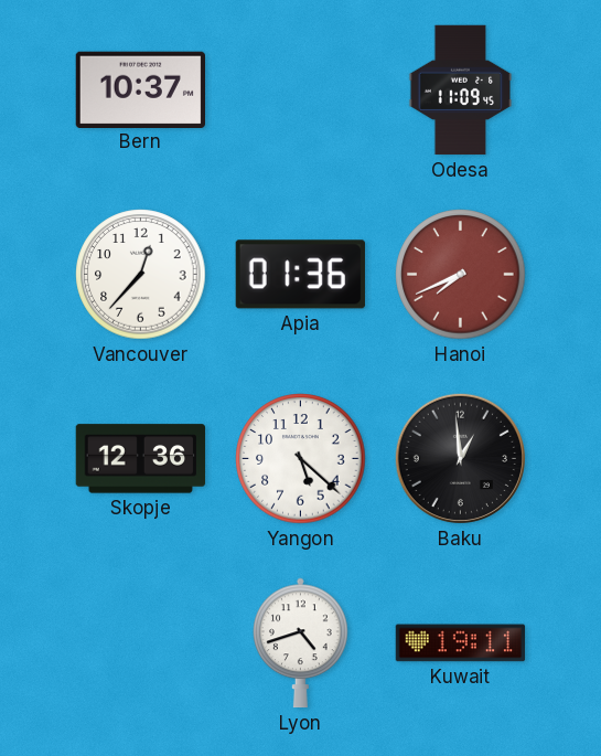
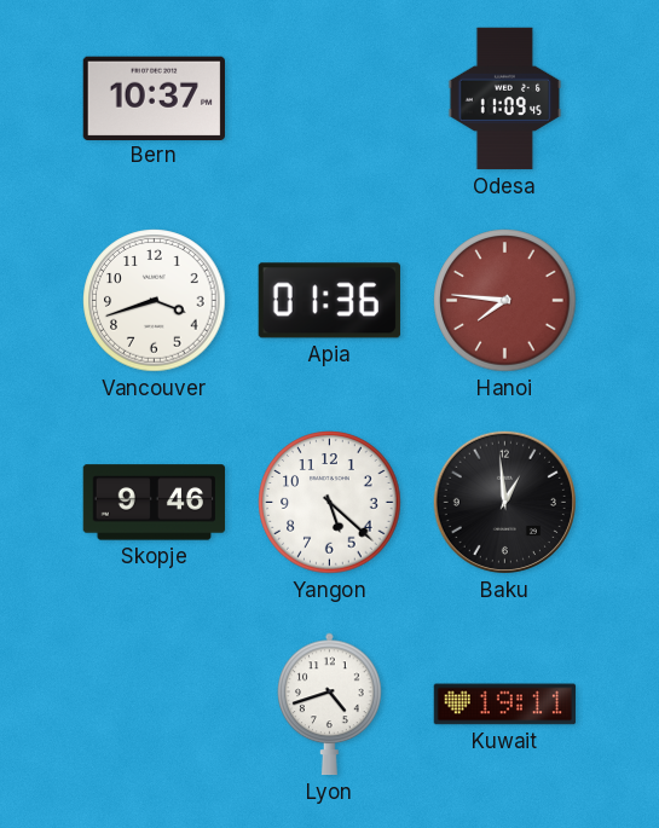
Vancouver: 12:37 -> 3:42
Hanoi: 7:41 -> 7:46
Skopje: 12:36 -> 9:46
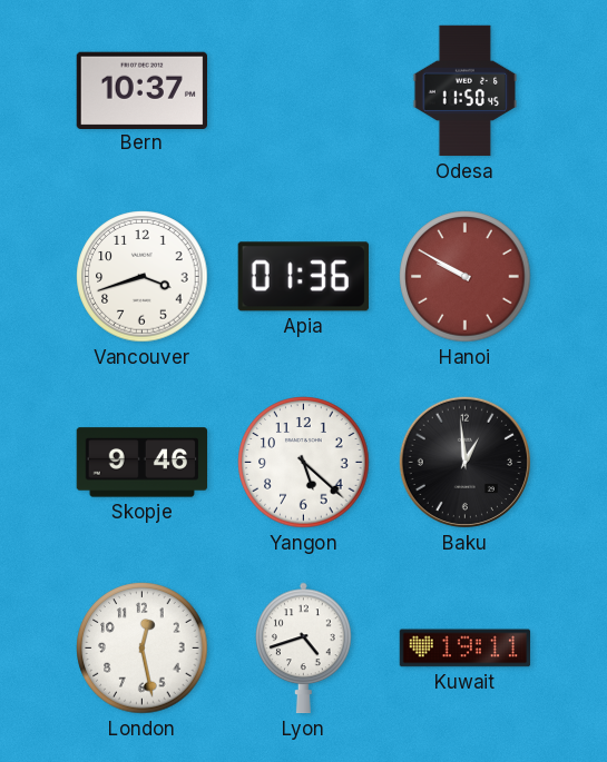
Odesa: 11:09 -> 11:50
Hanoi: 7:46 -> 9:50
London: none -> 12:28
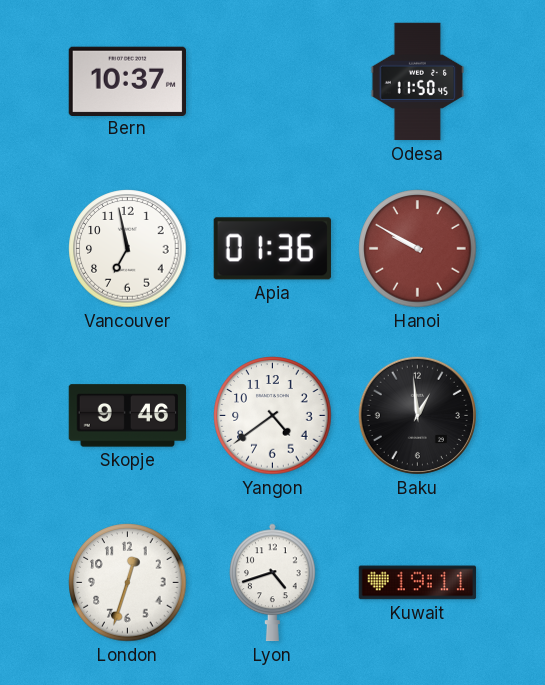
Vancouver: 3:42 -> 6:58
Yangon: 5:22 -> 4:39
London: 12:28 -> 12:33
